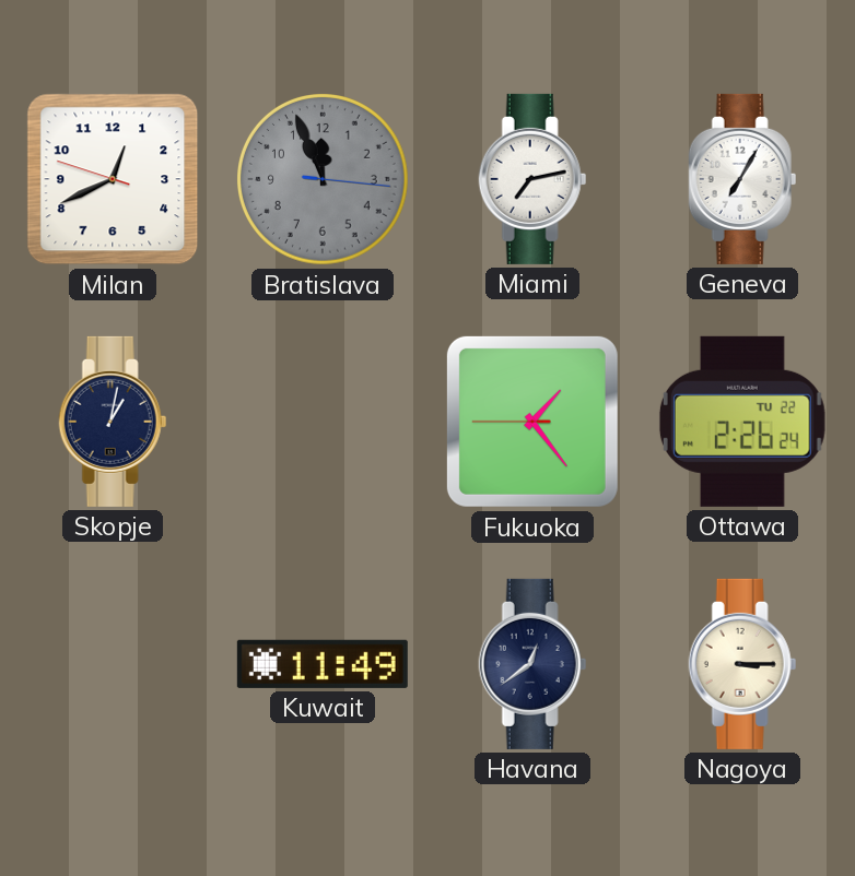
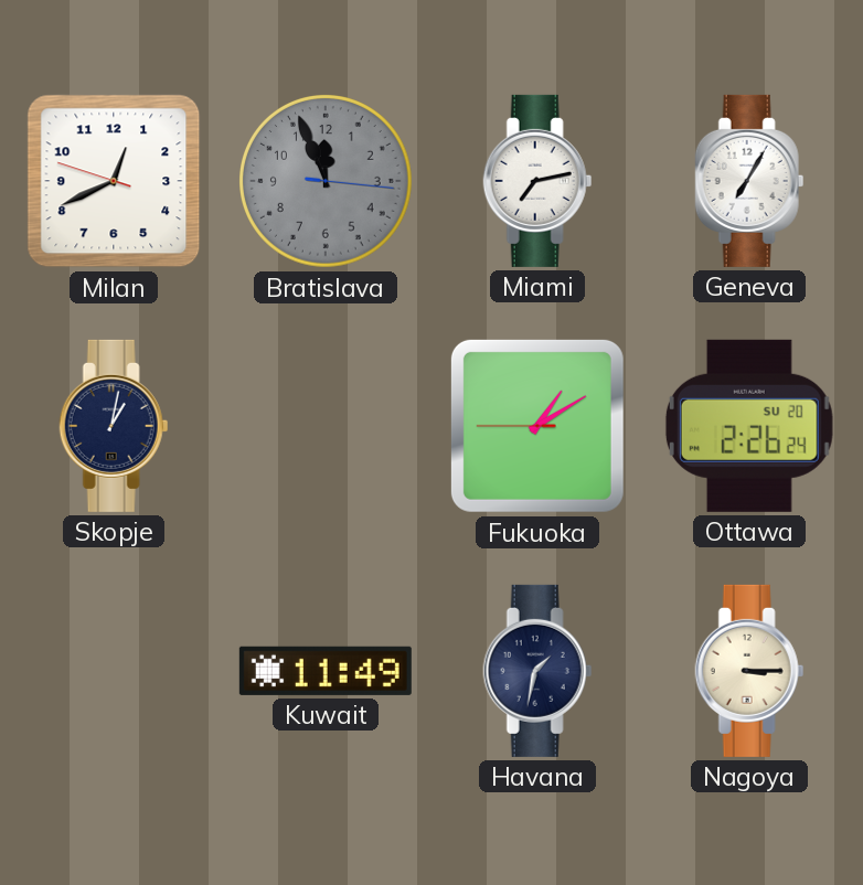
Fukuoka: 1:23 -> 1:09
Ottawa date: TU 22 -> SU 20
Havana: 12:39 -> 1:32
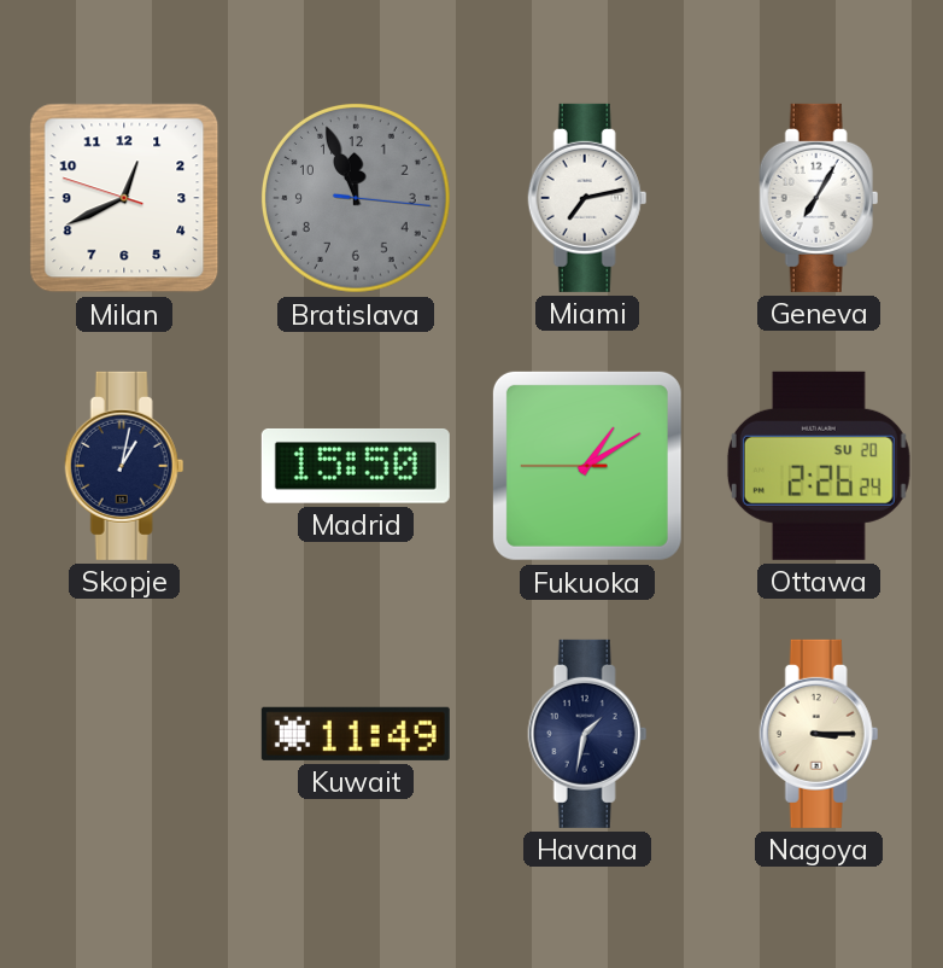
Madrid: none -> 15:50
